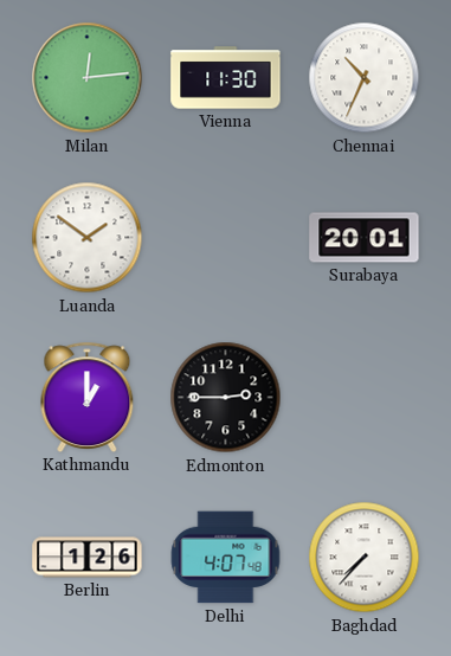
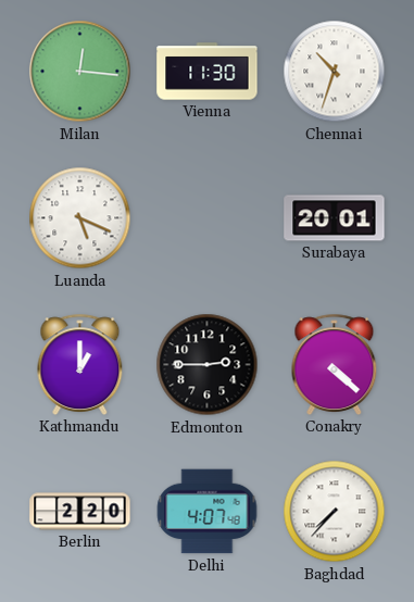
Milan: 12:14 -> 12:16
Chennai: 10:34 -> 10:33
Luanda: 1:51 -> 5:19
Conakry: none -> 4:22
Berlin: 1:26 -> 2:20
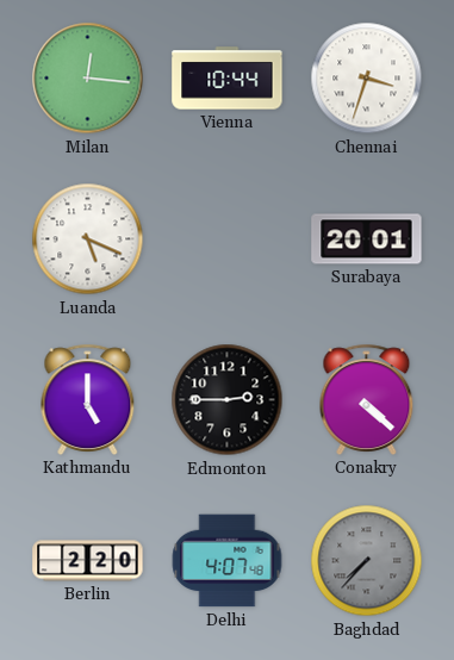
Vienna: 11:30 -> 10:44
Chennai: 10:33 -> 3:33
Kathmandu: 1:00 -> 5:00
Baghdad dial: white -> grey
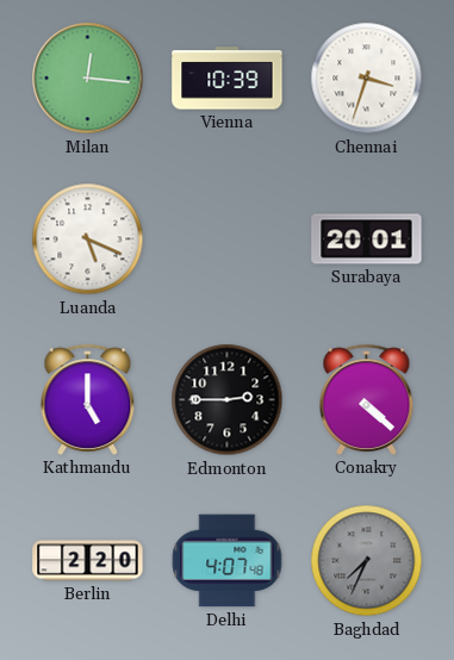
Vienna: 10:44 -> 10:39
Baghdad: 7:37 -> 7:34
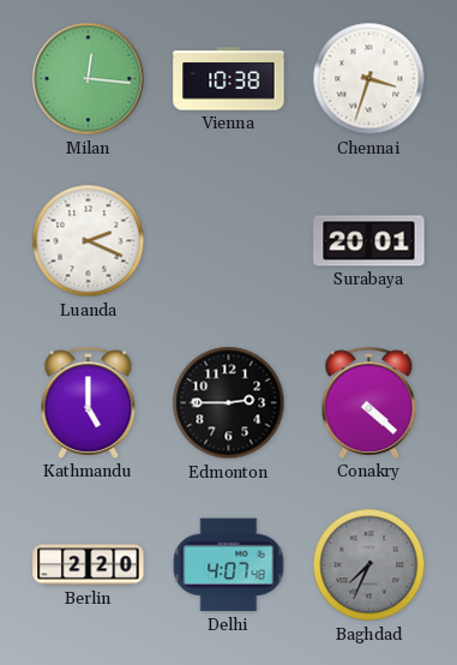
Vienna: 10:39 -> 10:38
Luanda: 5:19 -> 2:19
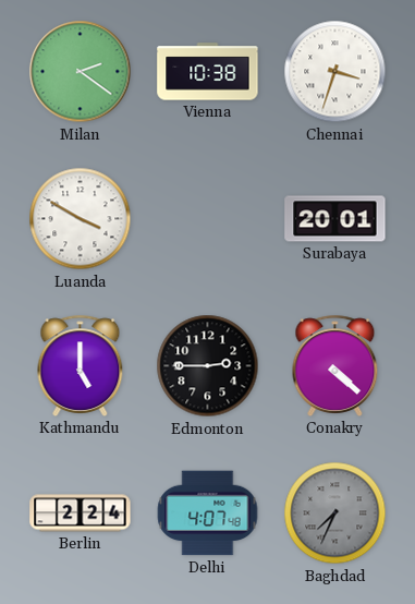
Milan: 12:16 -> 2:21
Luanda: 2:19 -> 3:50
Berlin: 2:20 -> 2:24
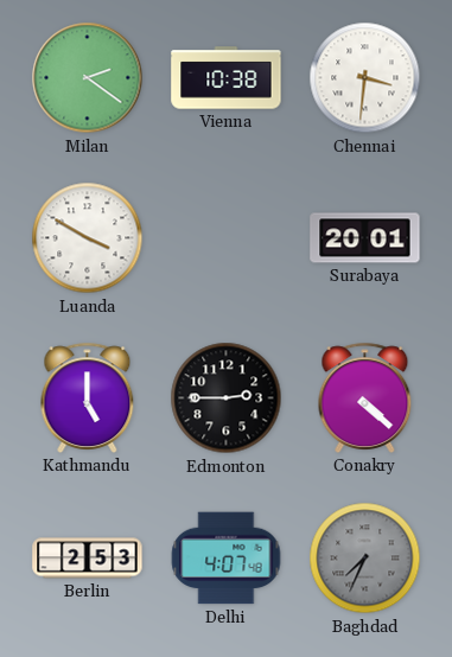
Chennai: 3:33 -> 3:31
Berlin: 2:24 -> 2:53
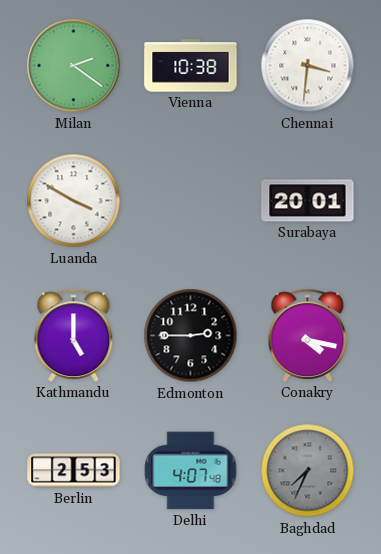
Conakry: 4:22 -> 4:17
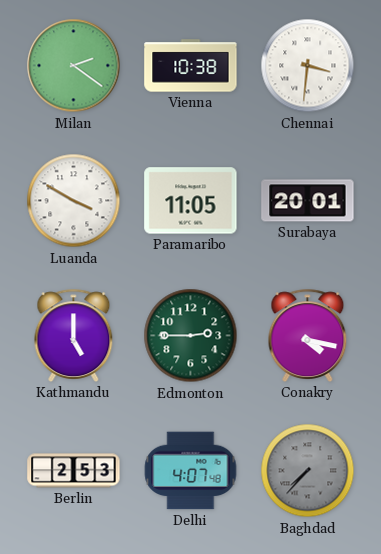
Paramaribo: none -> 11:05
Edmonton dial: black -> green
Baghdad: 7:34 -> 7:37
